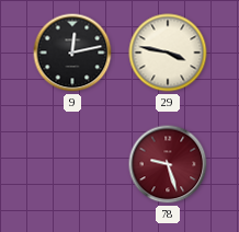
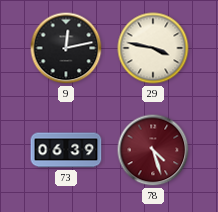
73: none -> 06:39
78: 9:27 -> 4:27
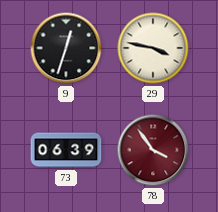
9: 12:13 -> 12:33
78: 4:27 -> 3:54
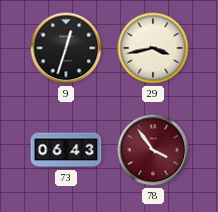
29: 3:47 -> 3:43
73: 06:39 -> 06:43
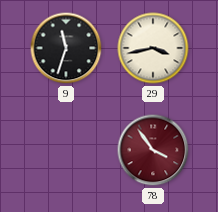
9: 12:33 -> 11:33
73: 06:43 -> none
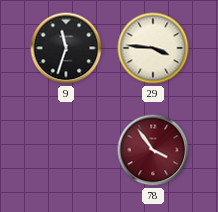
29: 3:43 -> 3:46
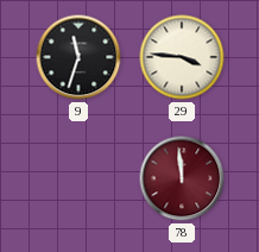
78: 3:54 -> 11:59
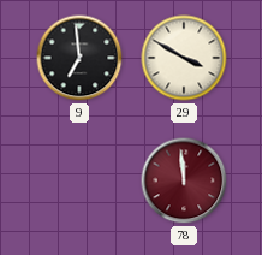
9: 11:33 -> 6:59
29: 3:46 -> 3:50
